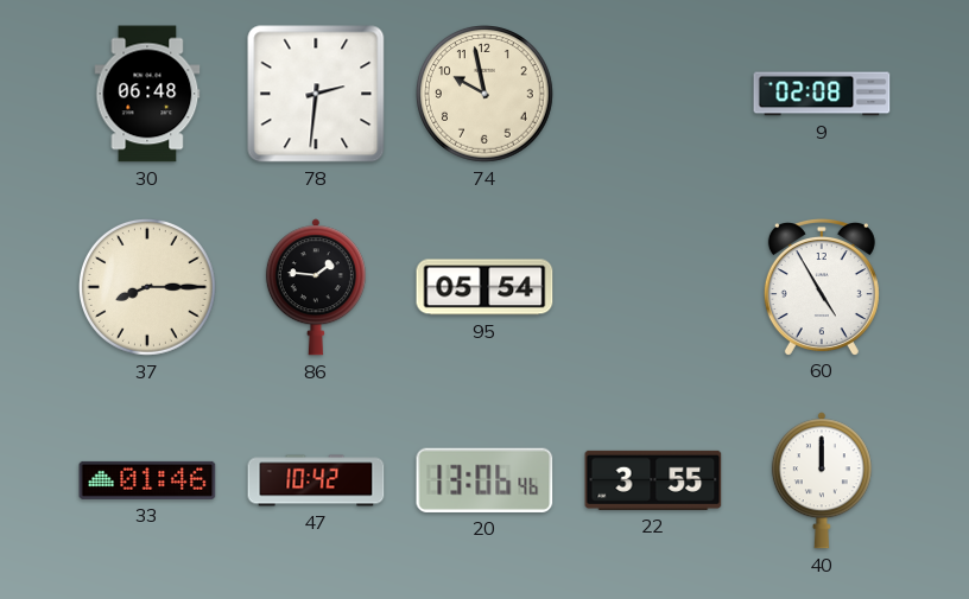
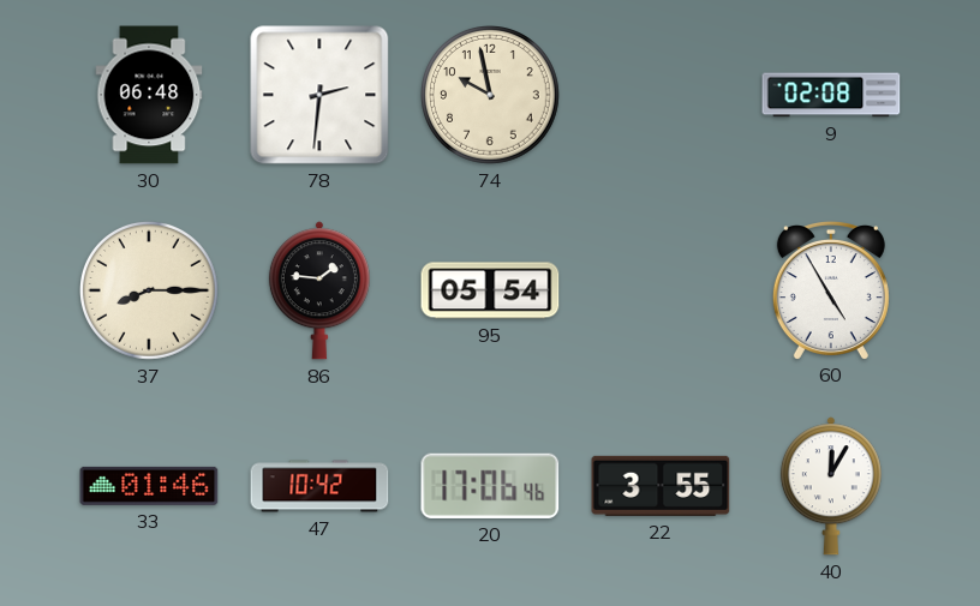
20: 13:06 -> 17:06
40: 12:00 -> 12:05
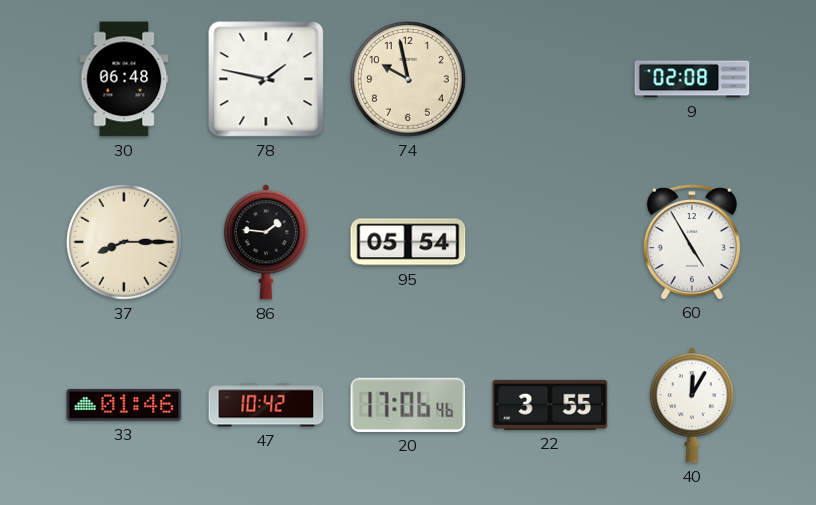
78: 2:31 -> 1:47
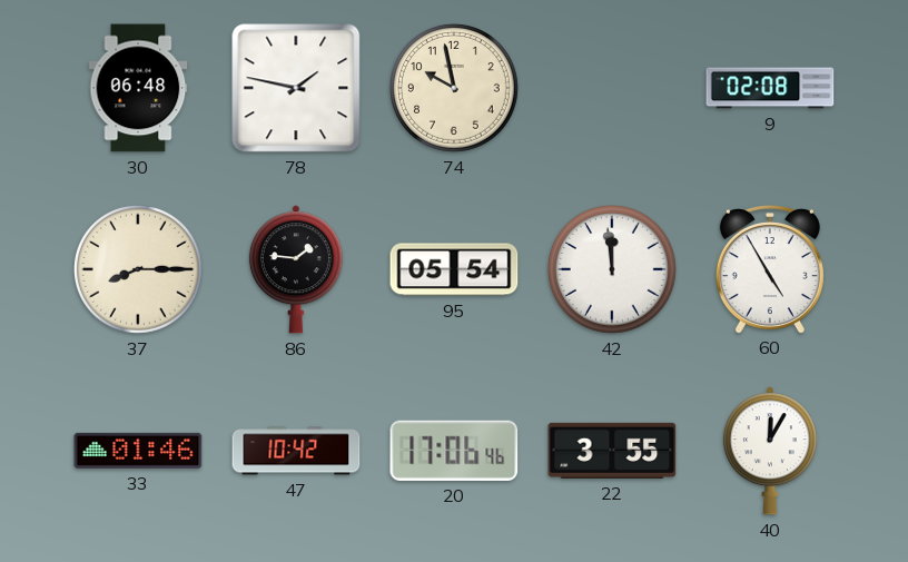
42: none -> 11:59
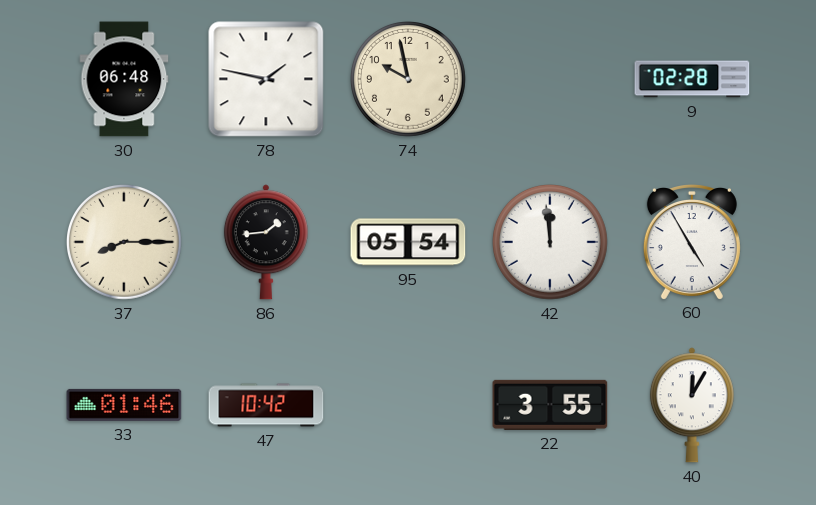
9: 02:08 -> 02:28
86: 1:46 -> 1:44
20: 17:06 -> none
